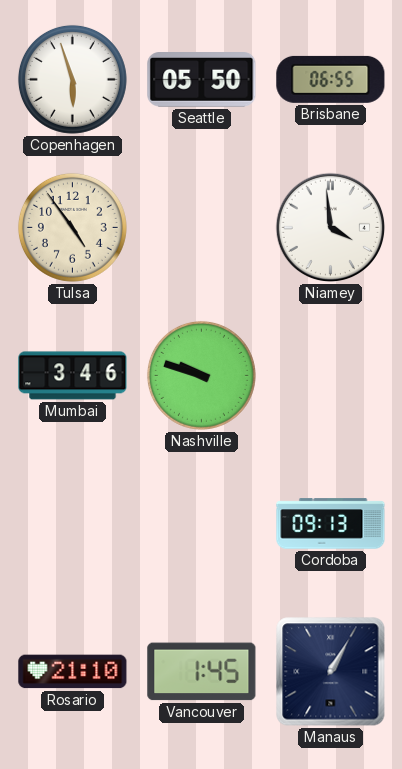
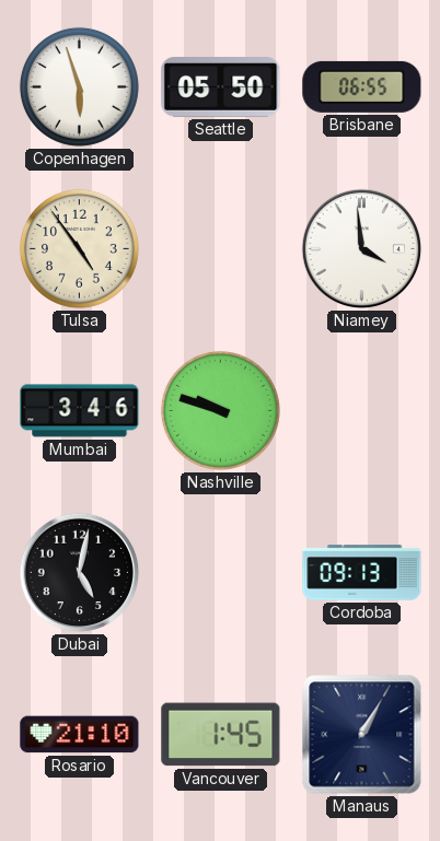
Dubai: none -> 5:02
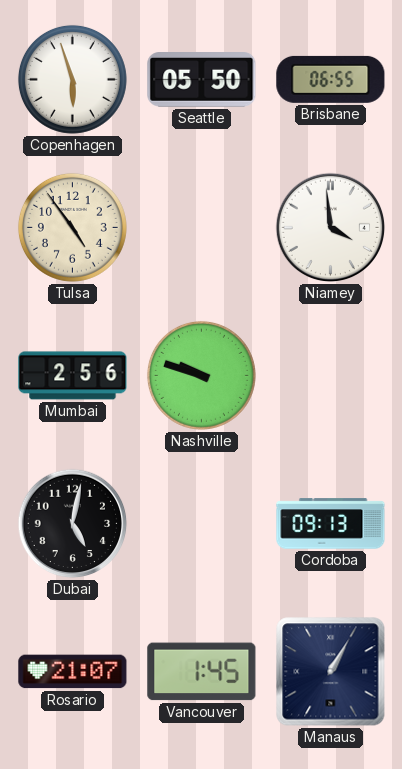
Mumbai: 3:46 -> 2:56
Rosario: 21:10 -> 21:07
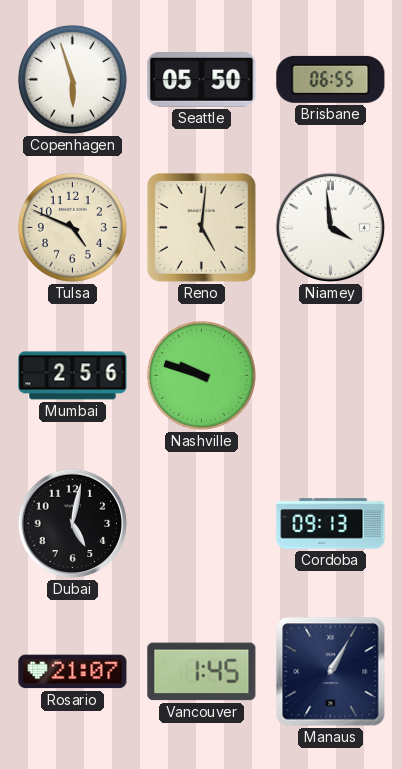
Tulsa: 4:54 -> 4:49
Reno: none -> 5:01
